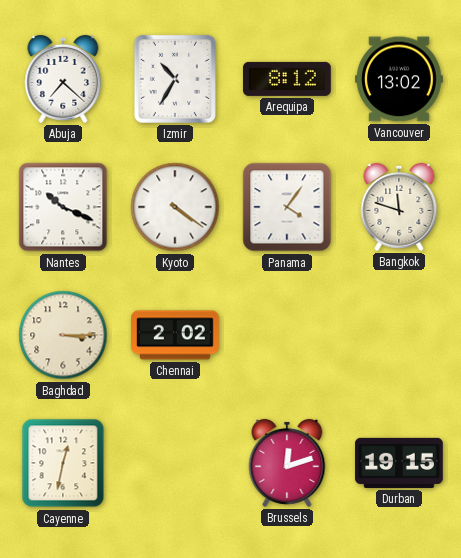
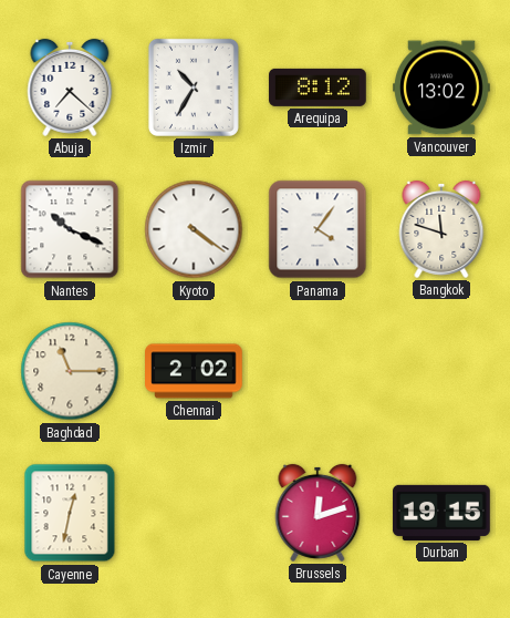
Baghdad: 3:15 -> 11:15
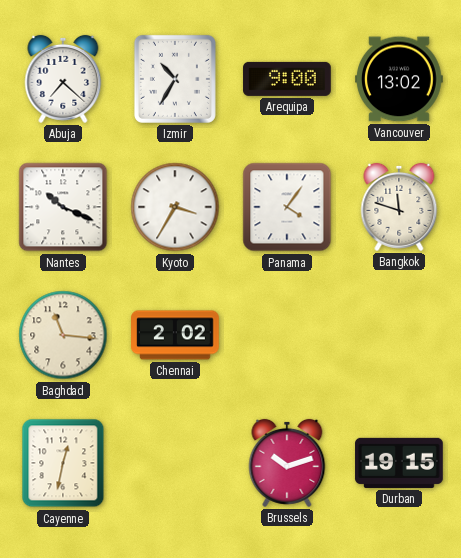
Arequipa: 8:12 -> 9:00
Kyoto: 4:21 -> 3:35
Baghdad: 11:15 -> 11:16
Brussels: 12:12 -> 10:12
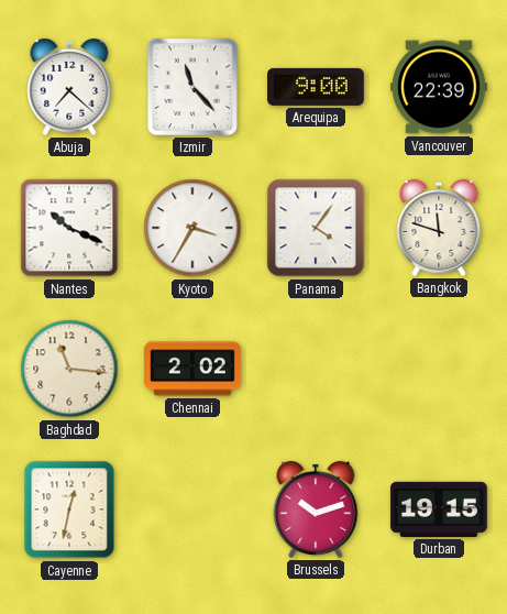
Izmir: 10:35 -> 11:23
Vancouver: 13:02 -> 22:39
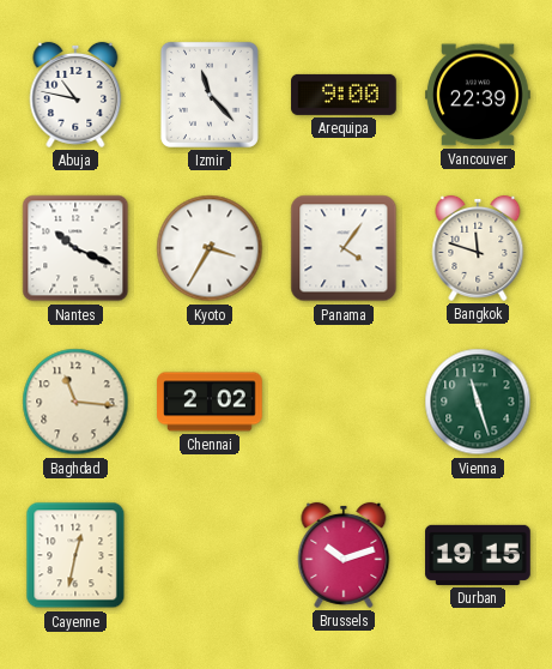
Abuja: 7:22 -> 10:47
Vienna: none -> 11:27
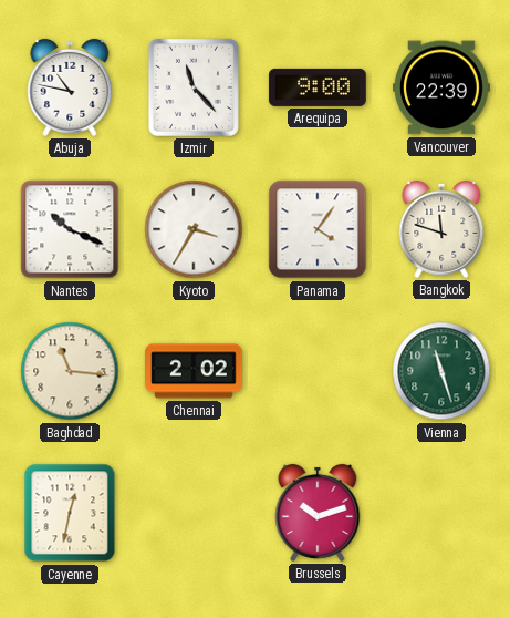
Durban: 19:15 -> none
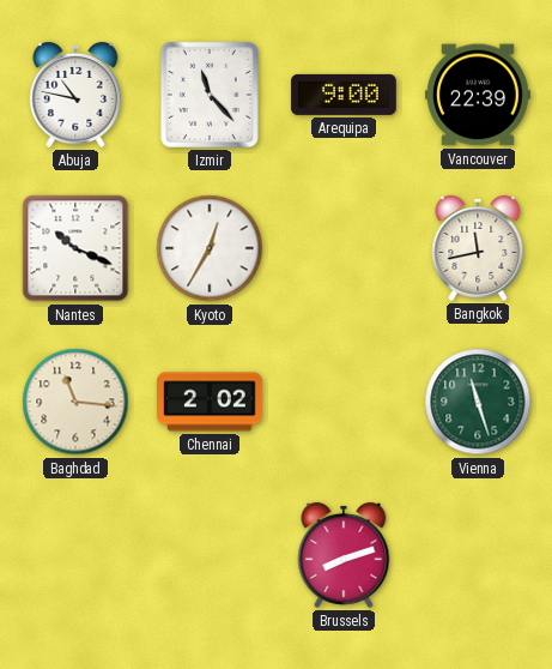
Kyoto: 3:35 -> 12:35
Panama: 4:06 -> none
Bangkok: 11:48 -> 11:43
Cayenne: 12:32 -> none
Brussels: 10:12 -> 8:12
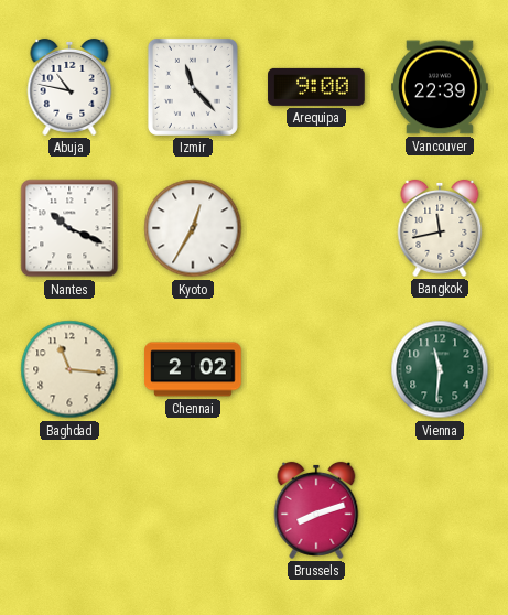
Vienna: 11:27 -> 11:31
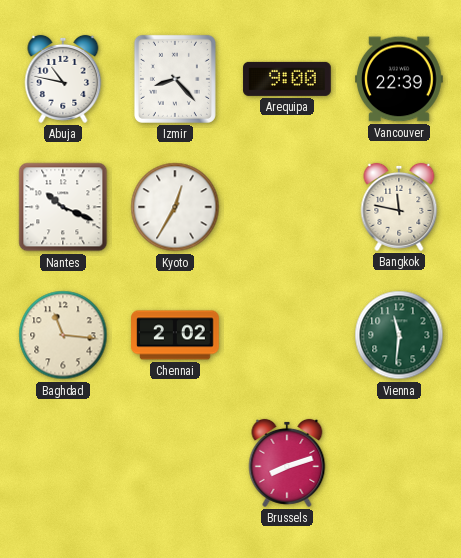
Izmir: 11:23 -> 8:23
Bangkok: 11:43 -> 11:47
